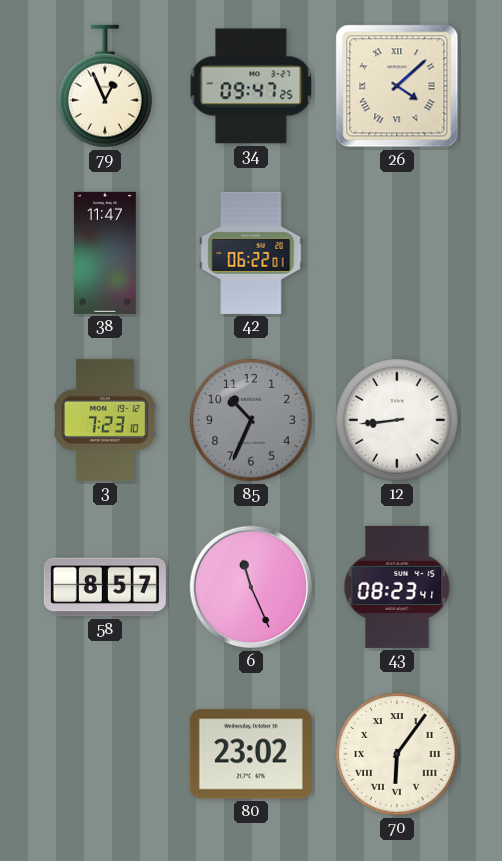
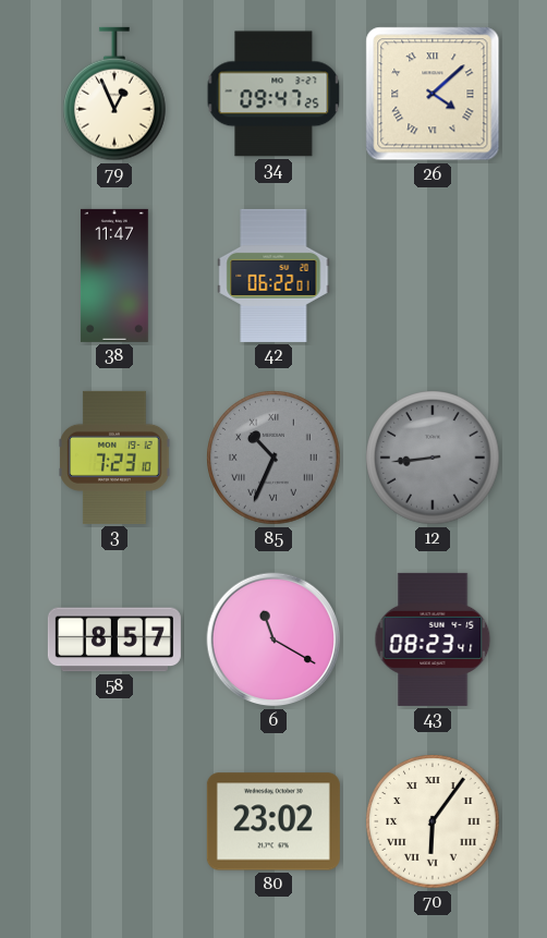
85 numerals: Arabic -> Roman
12 dial: white -> grey
6: 11:26 -> 11:20
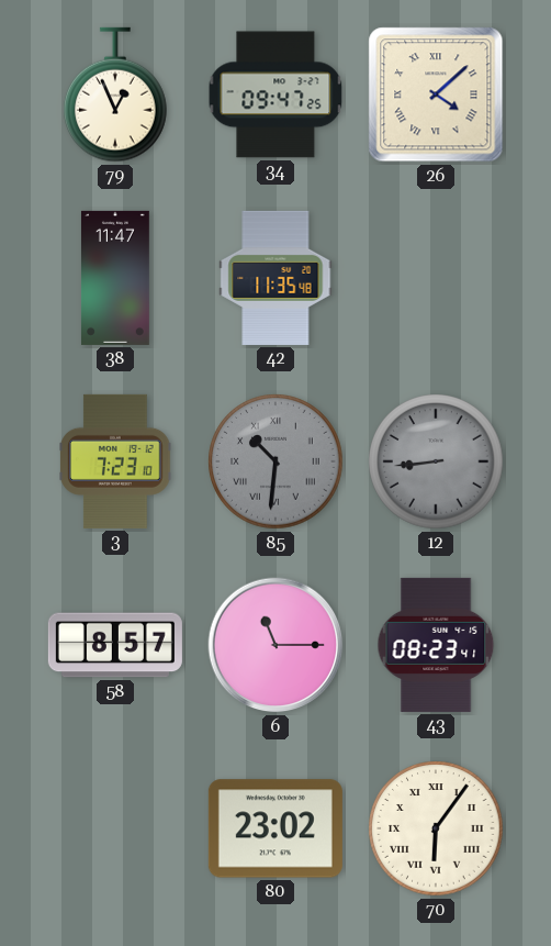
42: 06:22 -> 11:35
85: 10:34 -> 10:31
6: 11:20 -> 11:15
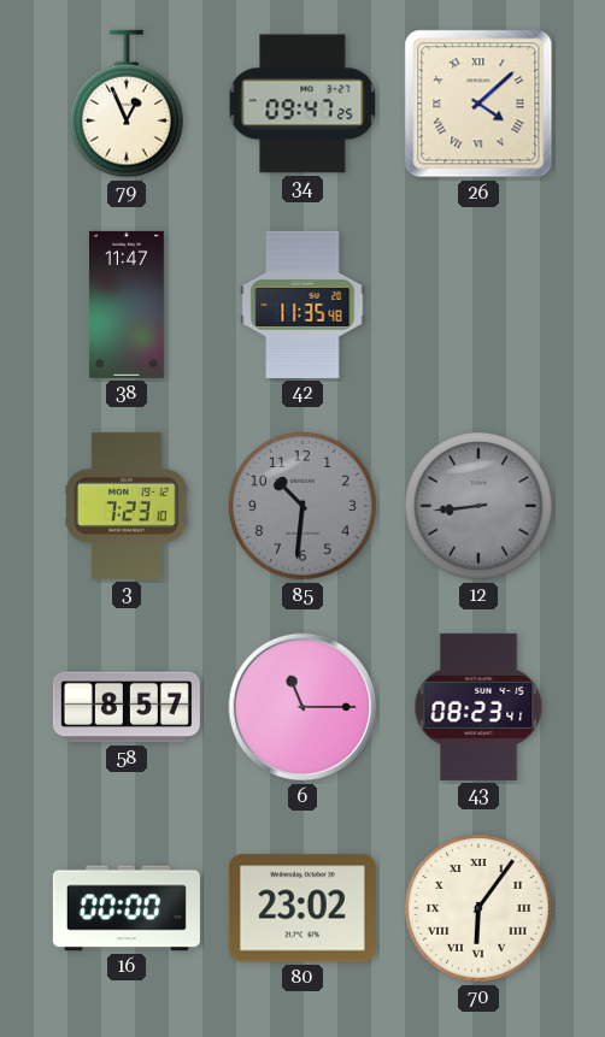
85 numerals: Roman -> Arabic
16: none -> 00:00
